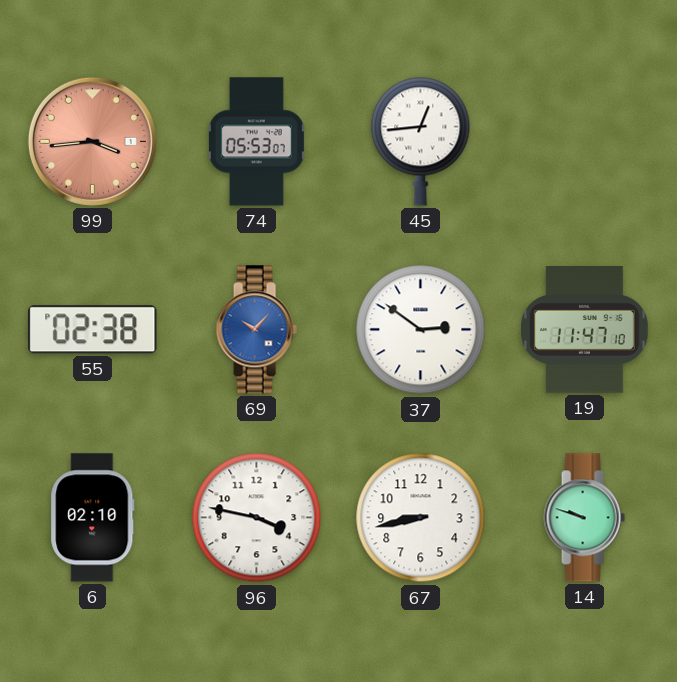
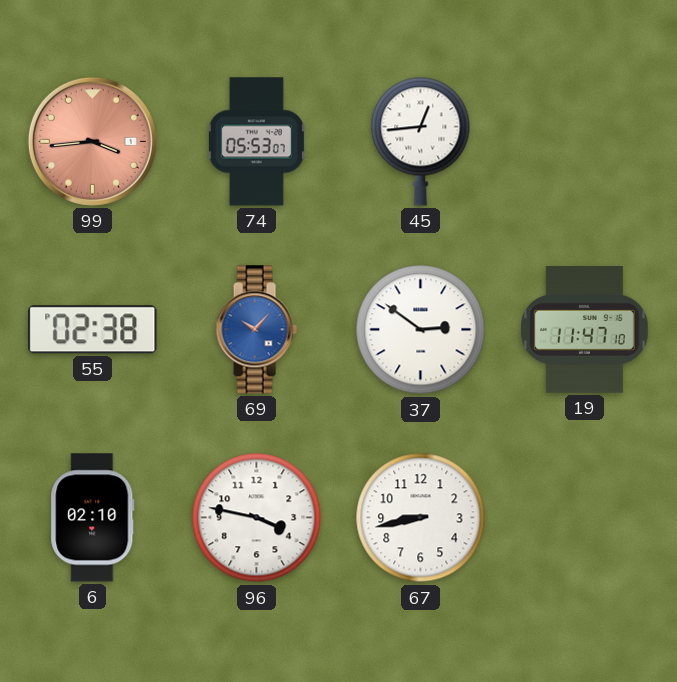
14: 9:48 -> none
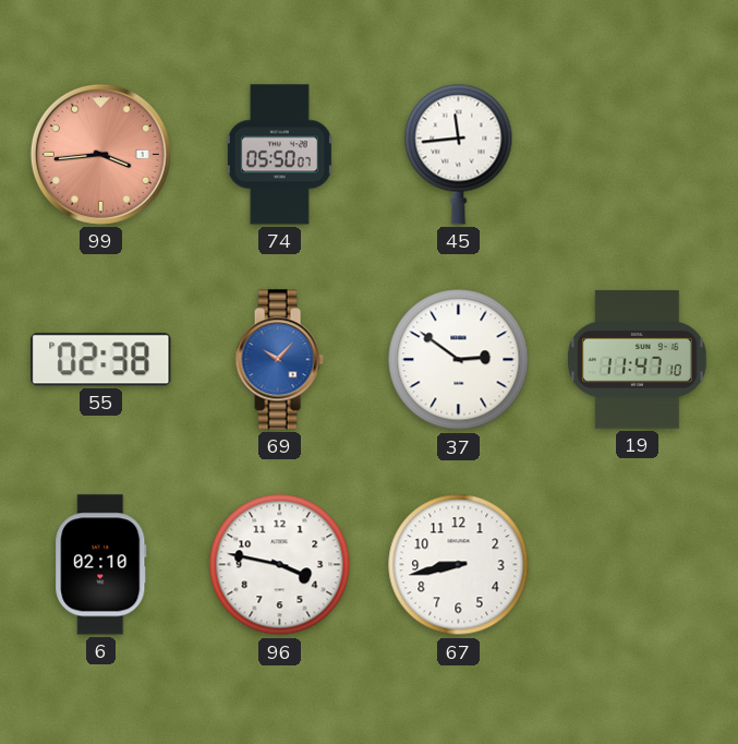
74: 05:53 -> 05:50
45: 12:44 -> 11:44
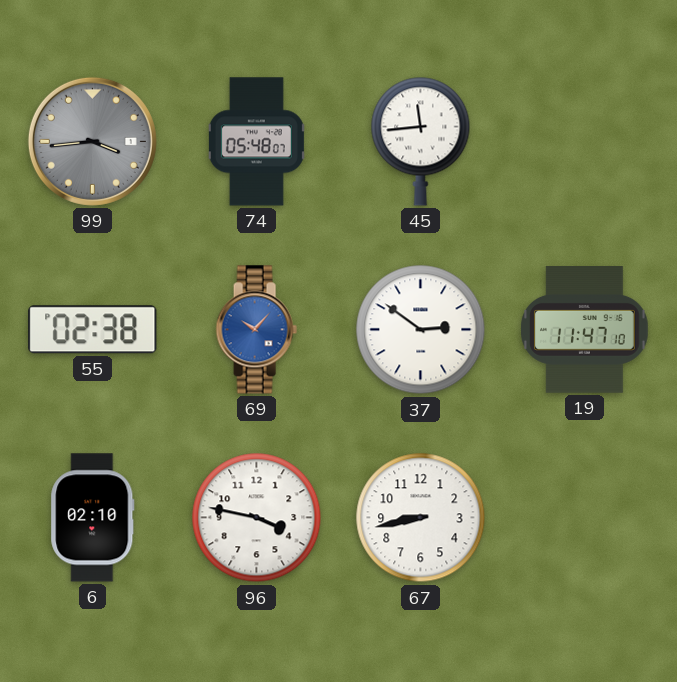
99 dial: salmon -> grey
74: 05:50 -> 05:48
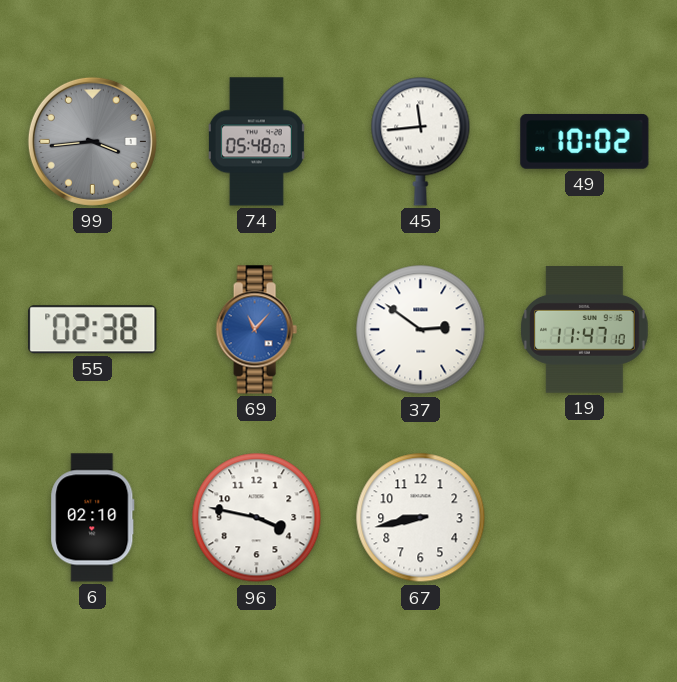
49: none -> 10:02
69: 10:07 -> 11:07
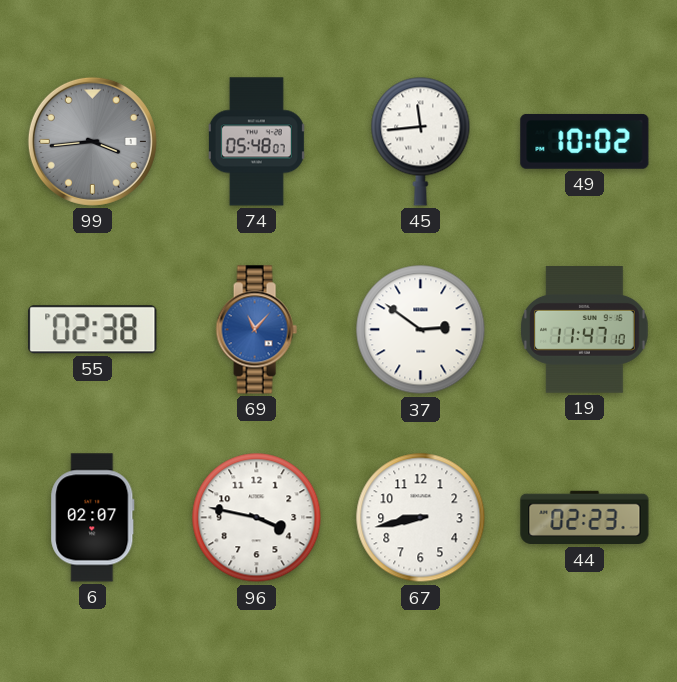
6: 02:10 -> 02:07
44: none -> 02:23
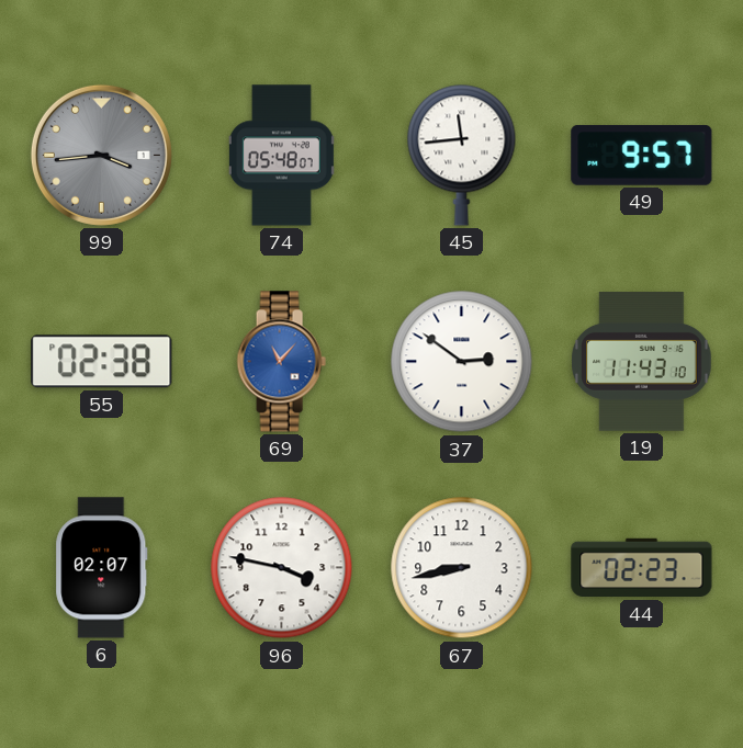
49: 10:02 -> 9:57
19: 11:47 -> 11:43
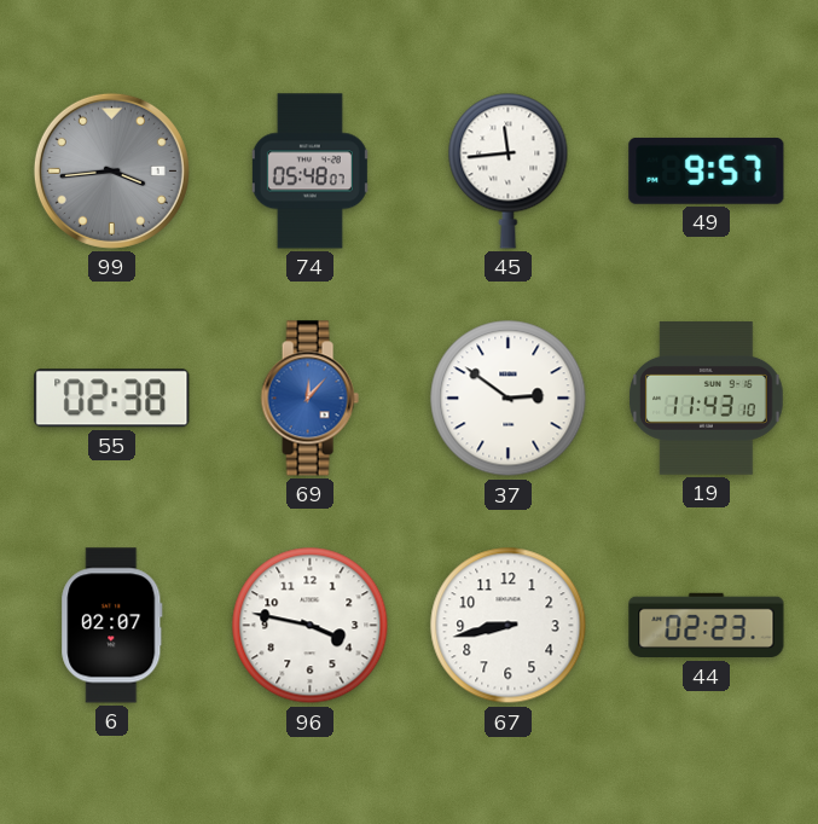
69: 11:07 -> 12:07
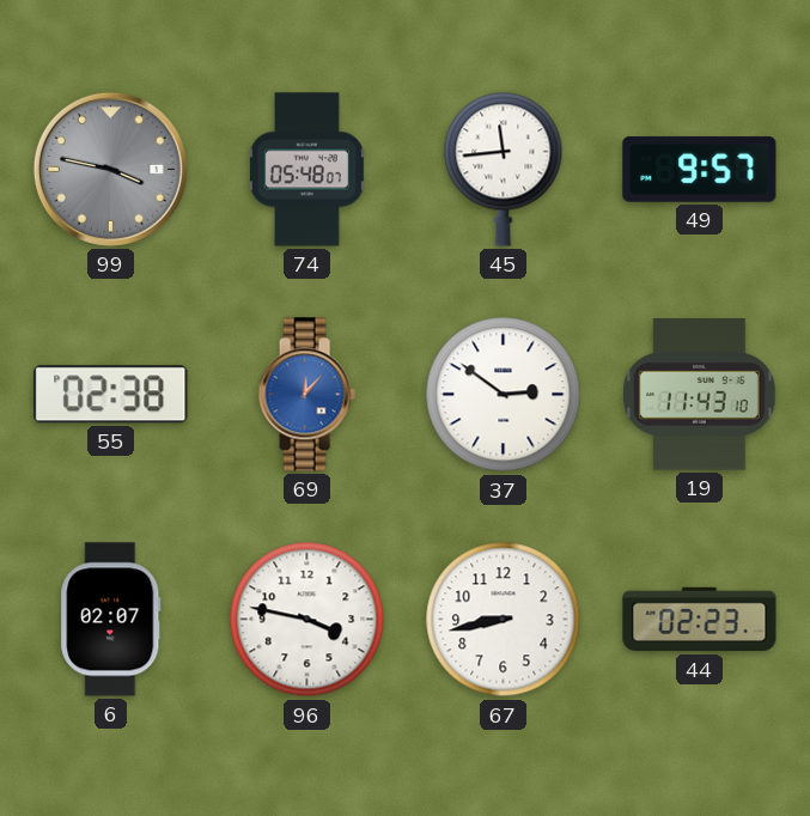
99: 3:44 -> 3:47
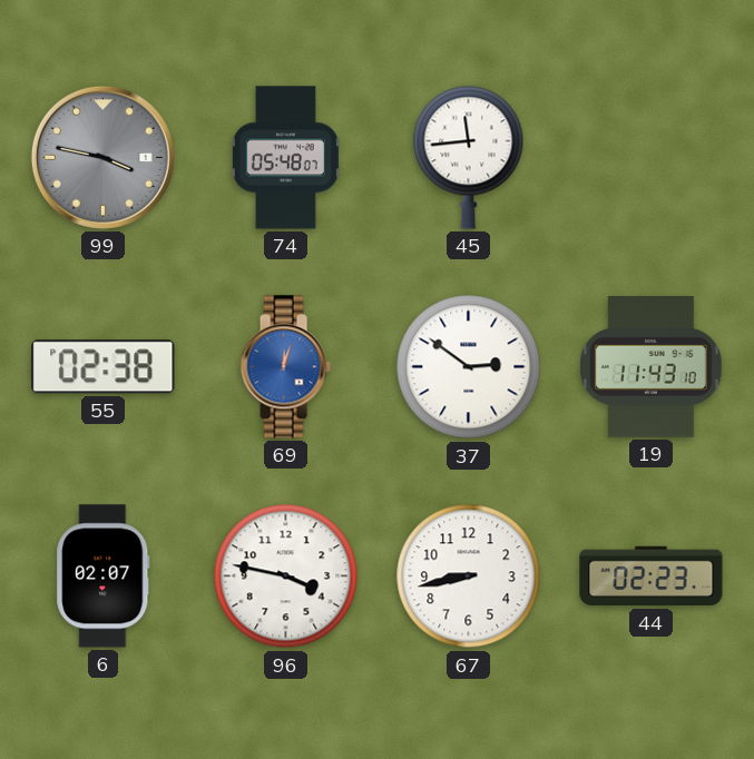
49: 9:57 -> none
69: 12:07 -> 12:03
